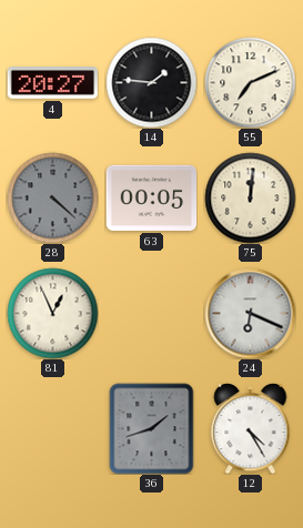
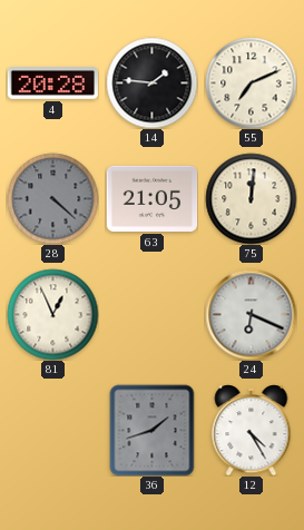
4: 20:27 -> 20:28
63: 00:05 -> 21:05
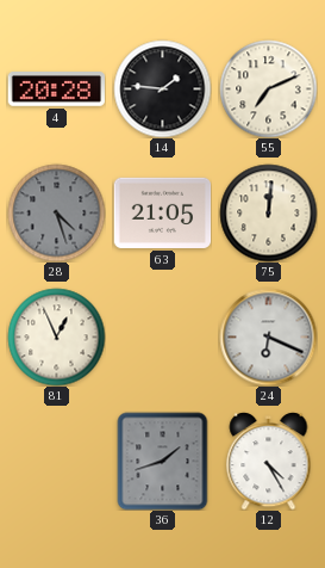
28: 4:22 -> 4:27
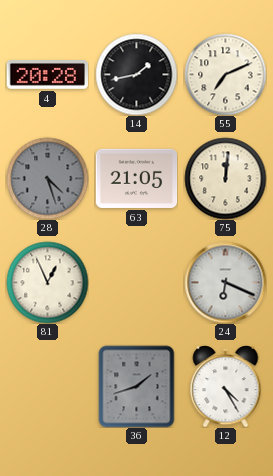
14: 1:46 -> 1:43
